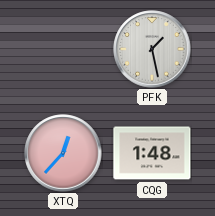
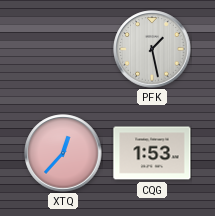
CQG: 1:48 -> 1:53
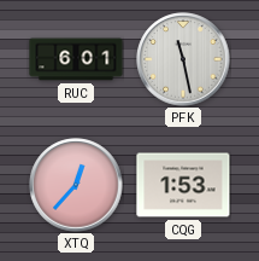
RUC: none -> 6:01
PFK: 1:28 -> 11:28
